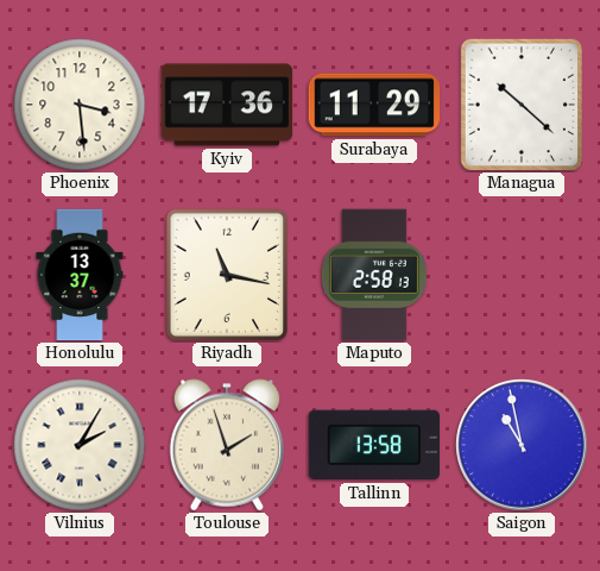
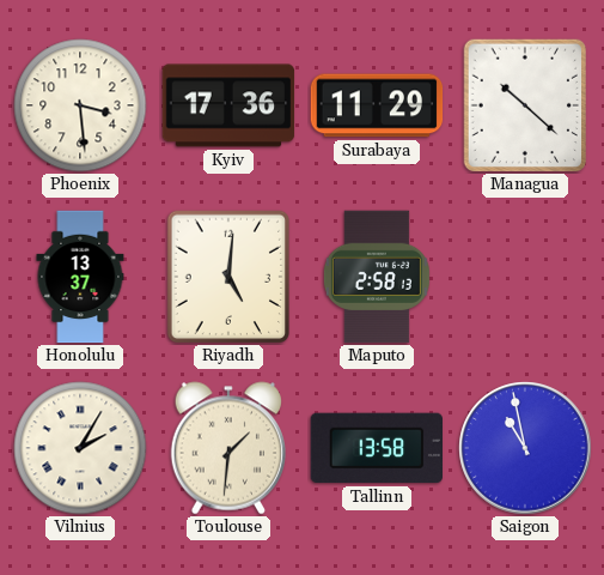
Riyadh: 11:17 -> 5:01
Toulouse: 1:57 -> 1:31
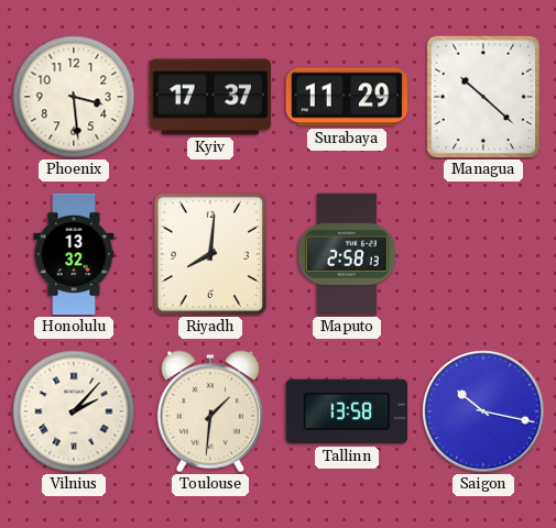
Kyiv: 17:36 -> 17:37
Honolulu: 13:37 -> 13:32
Riyadh: 5:01 -> 8:01
Vilnius: 2:05 -> 2:07
Saigon: 10:58 -> 10:17
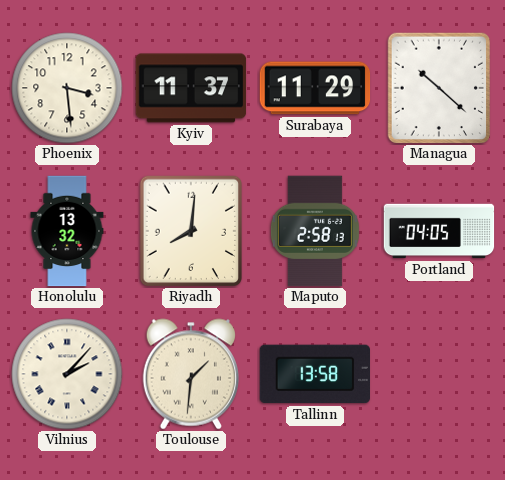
Kyiv: 17:37 -> 11:37
Portland: none -> 04:05
Saigon: 10:17 -> none
